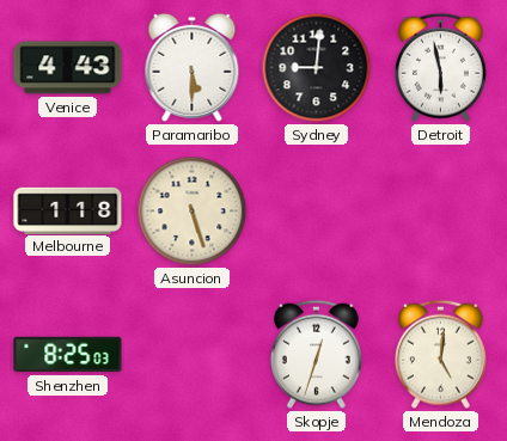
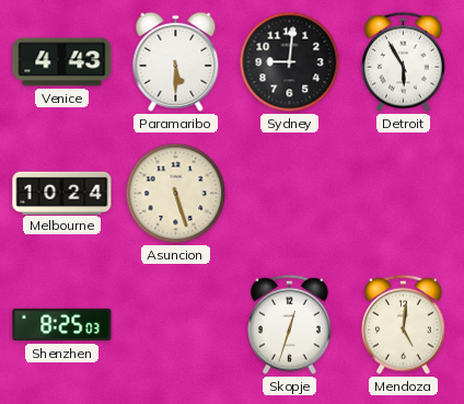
Detroit: 5:58 -> 5:55
Melbourne: 1:18 -> 10:24
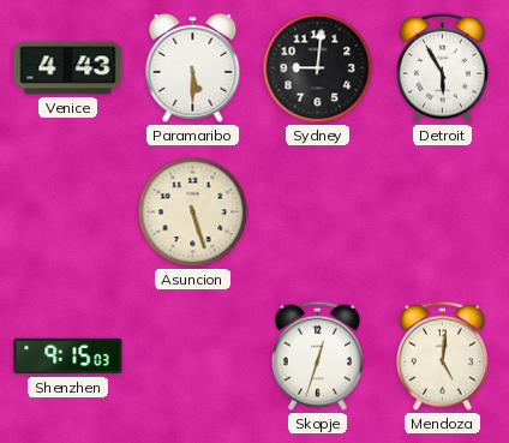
Melbourne: 10:24 -> none
Shenzhen: 8:25 -> 9:15
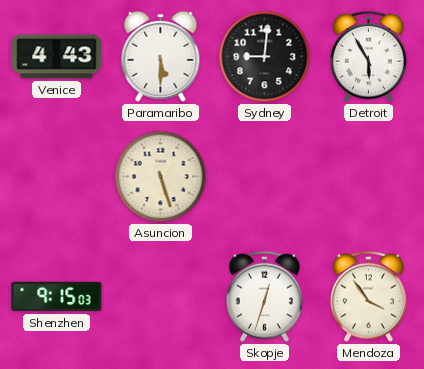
Mendoza: 5:01 -> 3:54
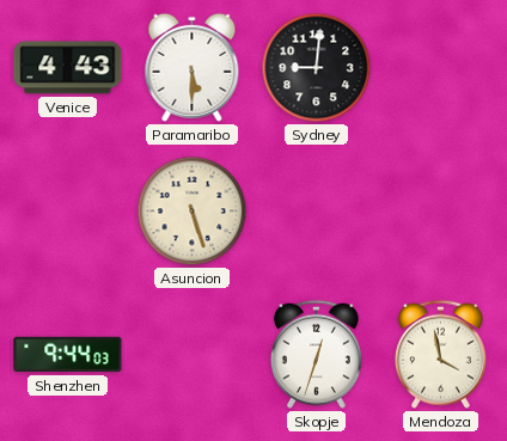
Detroit: 5:55 -> none
Shenzhen: 9:15 -> 9:44
Mendoza: 3:54 -> 3:58
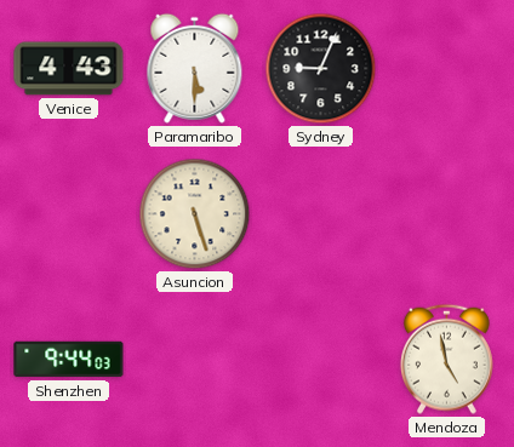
Sydney: 9:01 -> 9:04
Skopje: 12:33 -> none
Mendoza: 3:58 -> 4:58
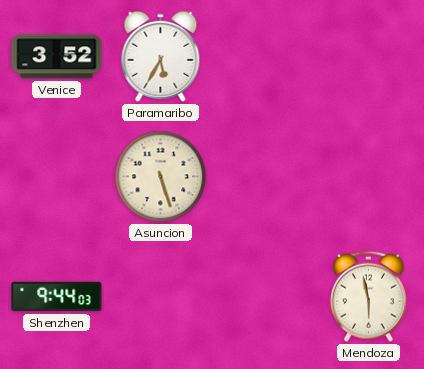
Venice: 4:43 -> 3:52
Paramaribo: 5:30 -> 5:35
Sydney: 9:04 -> none
Mendoza: 4:58 -> 5:58
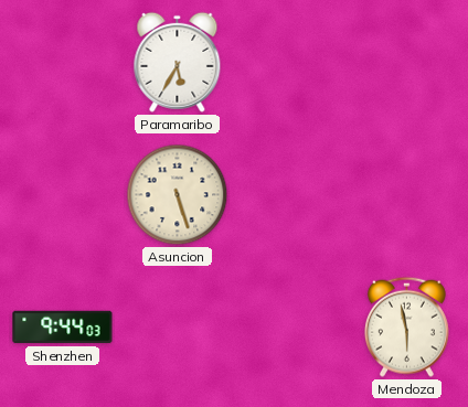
Venice: 3:52 -> none
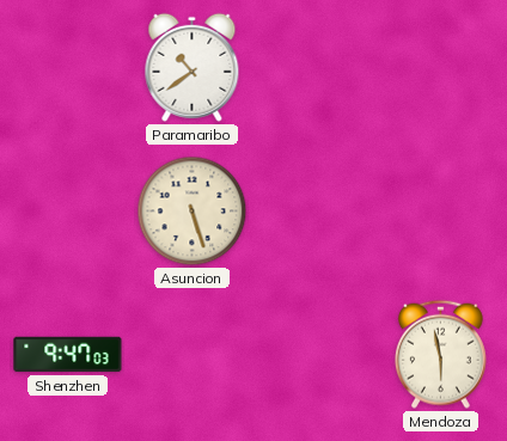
Paramaribo: 5:35 -> 10:39
Shenzhen: 9:44 -> 9:47
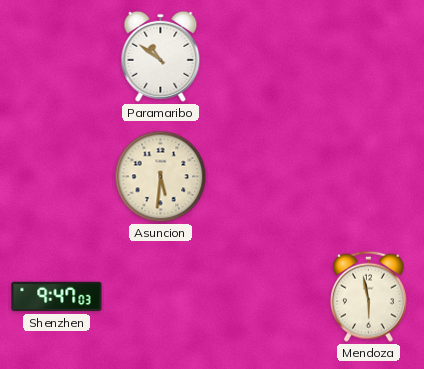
Paramaribo: 10:39 -> 10:51
Asuncion: 5:27 -> 5:31
